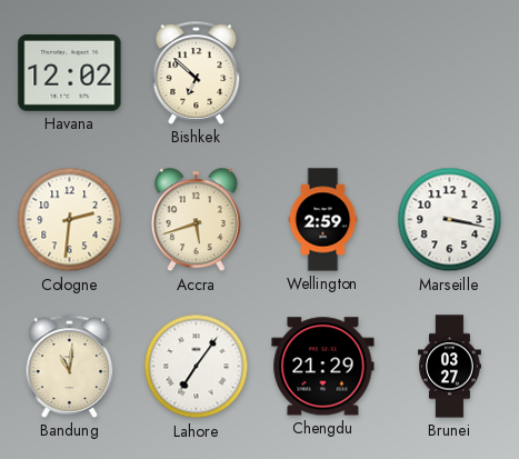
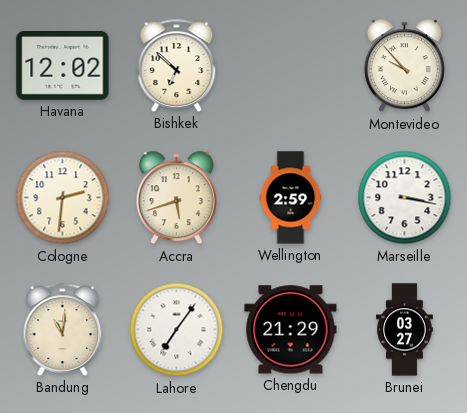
Montevideo: none -> 9:53
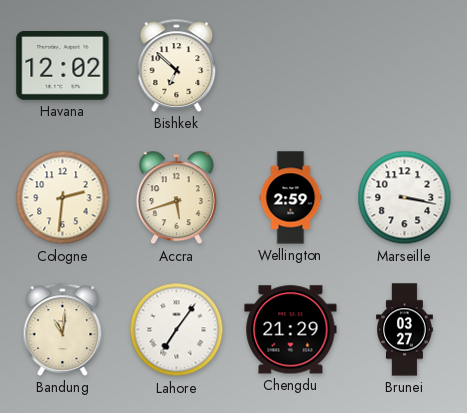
Montevideo: 9:53 -> none
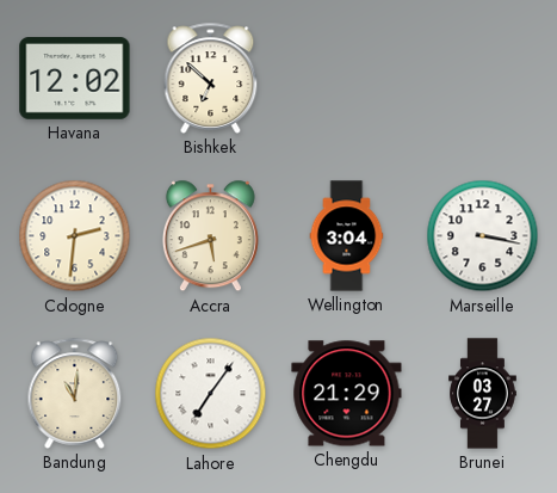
Wellington: 2:59 -> 3:04
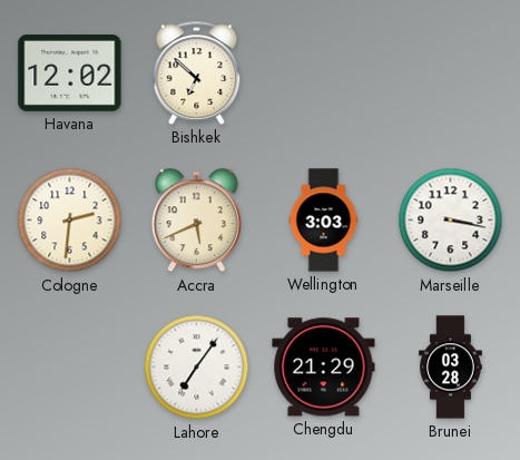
Accra: 5:42 -> 5:41
Wellington: 3:04 -> 3:03
Bandung: 11:01 -> none
Brunei: 03:27 -> 03:28
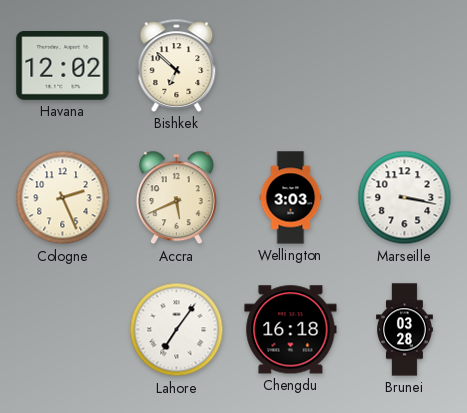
Cologne: 2:31 -> 2:26
Chengdu: 21:29 -> 16:18
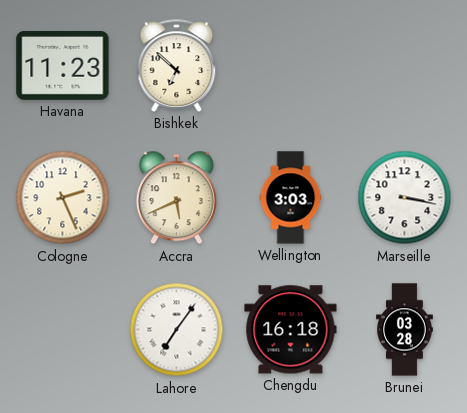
Havana: 12:02 -> 11:23
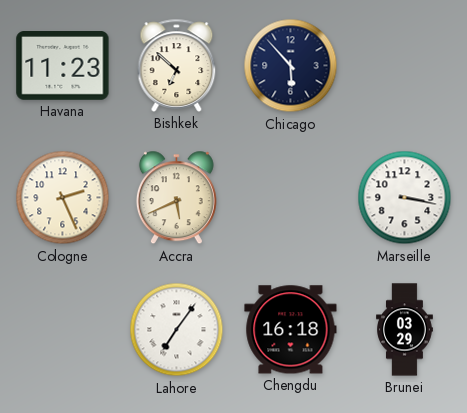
Chicago: none -> 5:53
Wellington: 3:03 -> none
Brunei: 03:28 -> 03:29
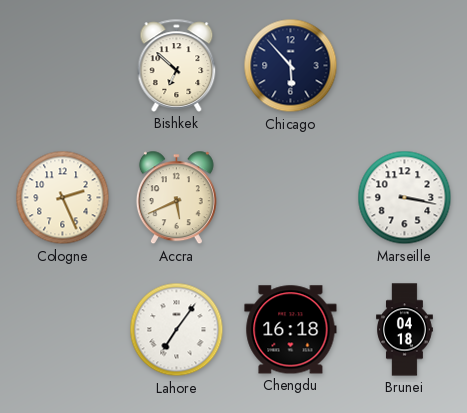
Havana: 11:23 -> none
Brunei: 03:29 -> 04:18
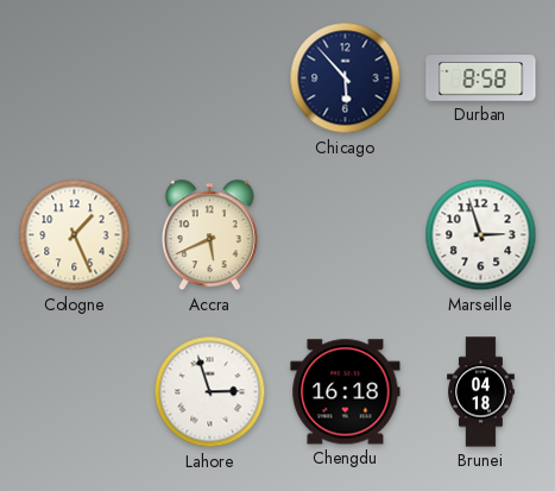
Bishkek: 6:52 -> none
Durban: none -> 8:58
Cologne: 2:26 -> 1:26
Marseille: 3:17 -> 2:57
Lahore: 7:06 -> 2:57
